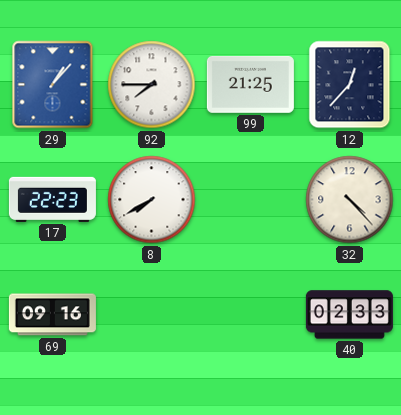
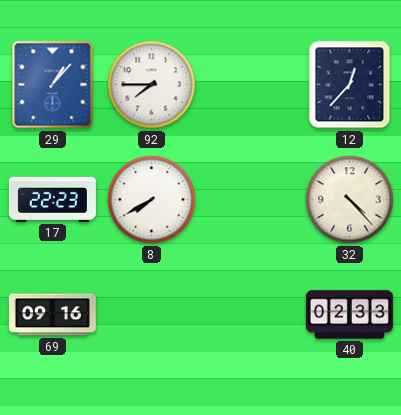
99: 21:25 -> none
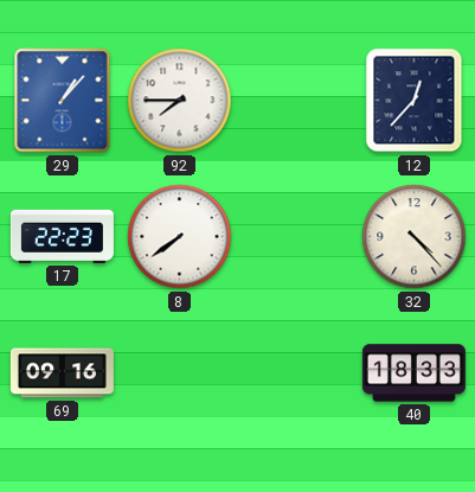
8: 7:40 -> 7:39
40: 02:33 -> 18:33
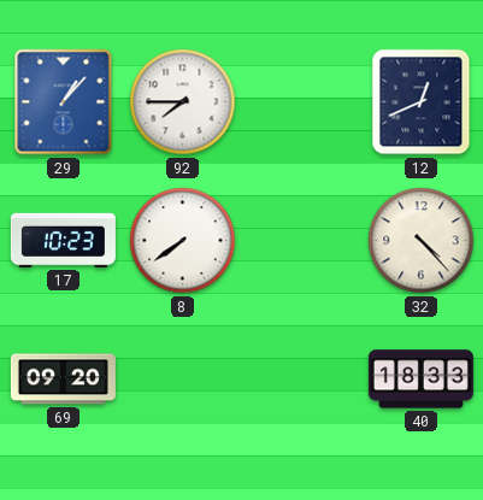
12: 12:37 -> 12:41
17: 22:23 -> 10:23
69: 09:16 -> 09:20
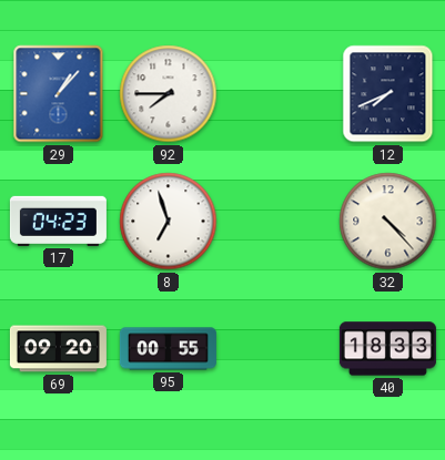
12: 12:41 -> 7:41
17: 10:23 -> 04:23
8: 7:39 -> 6:57
95: none -> 00:55
